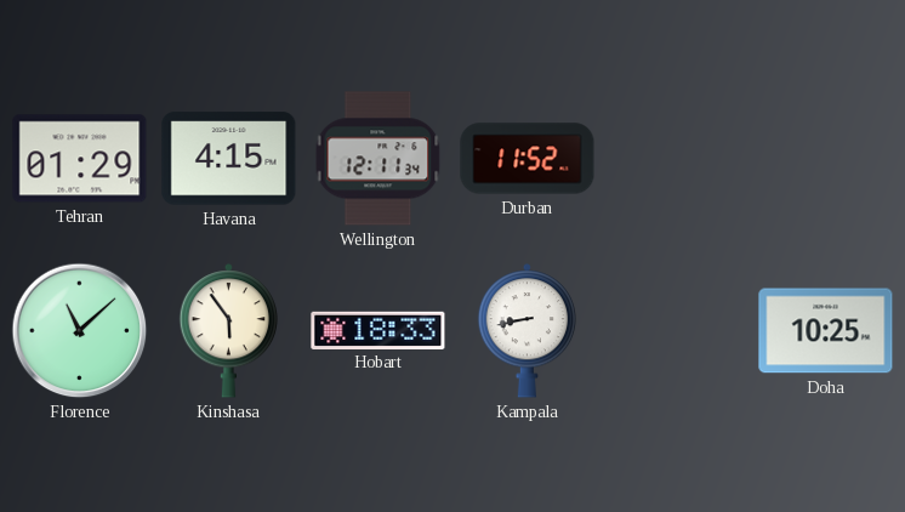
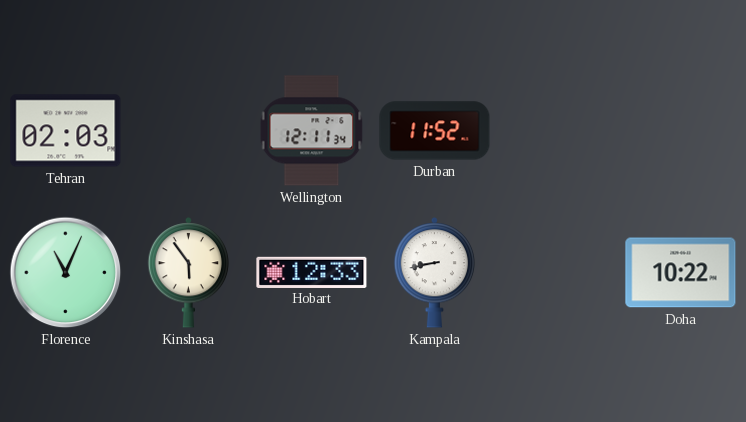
Tehran: 01:29 -> 02:03
Havana: 4:15 -> none
Florence: 11:08 -> 11:04
Hobart: 18:33 -> 12:33
Doha: 10:25 -> 10:22
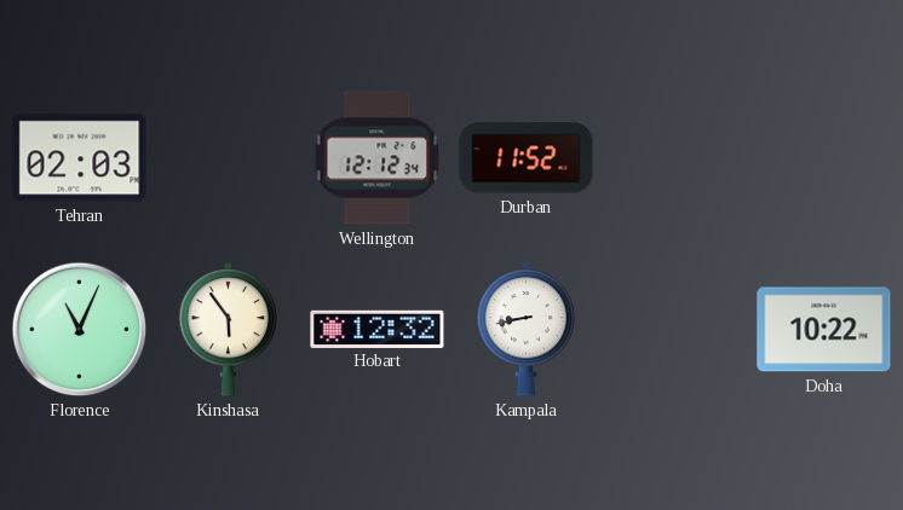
Wellington: 12:11 -> 12:12
Hobart: 12:33 -> 12:32
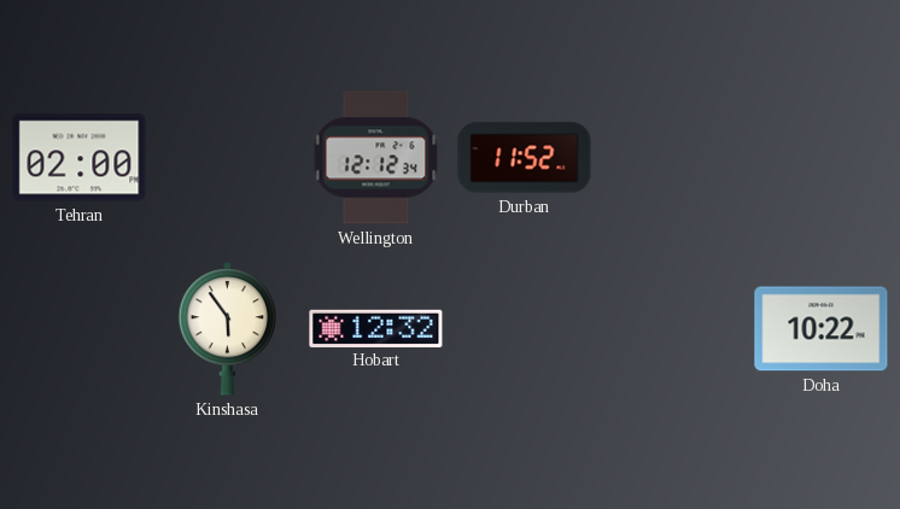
Tehran: 02:03 -> 02:00
Florence: 11:04 -> none
Kampala: 8:43 -> none
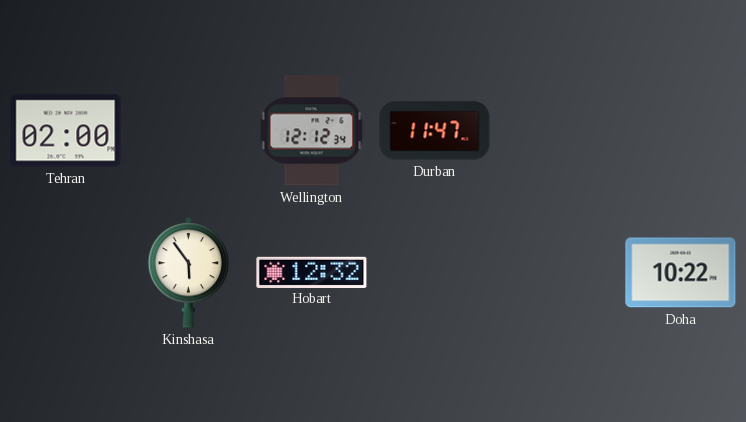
Durban: 11:52 -> 11:47
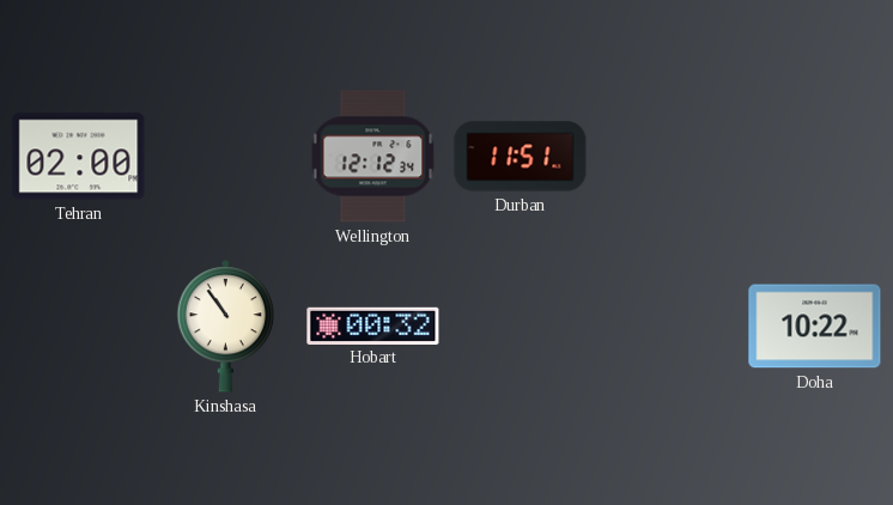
Durban: 11:47 -> 11:51
Kinshasa: 5:54 -> 10:54
Hobart: 12:32 -> 00:32
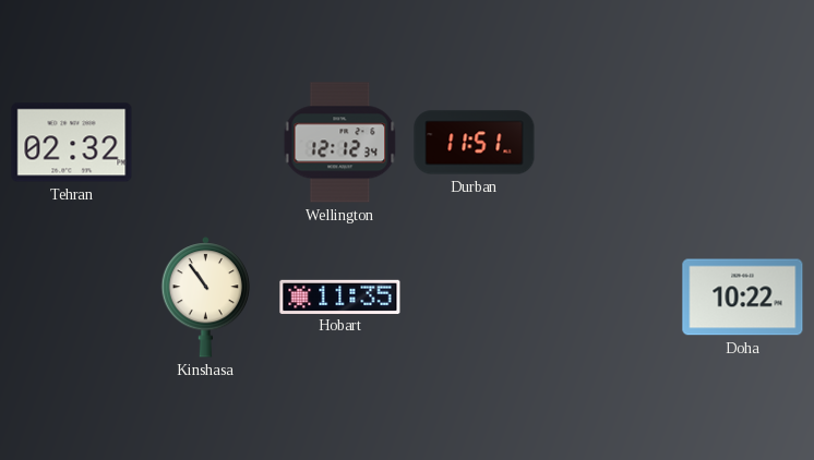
Tehran: 02:00 -> 02:32
Hobart: 00:32 -> 11:35
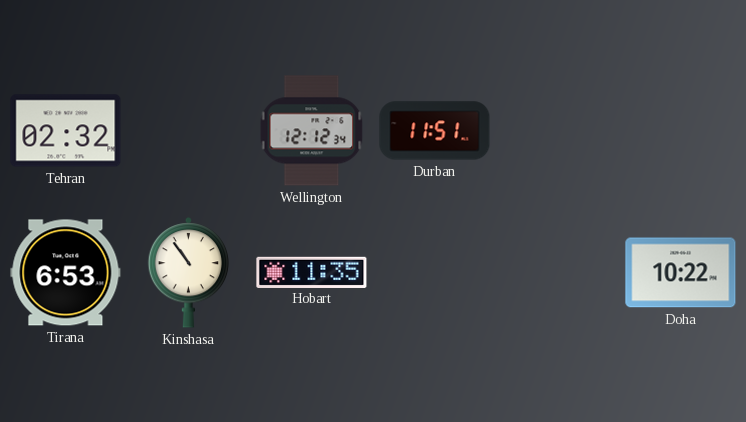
Tirana: none -> 6:53
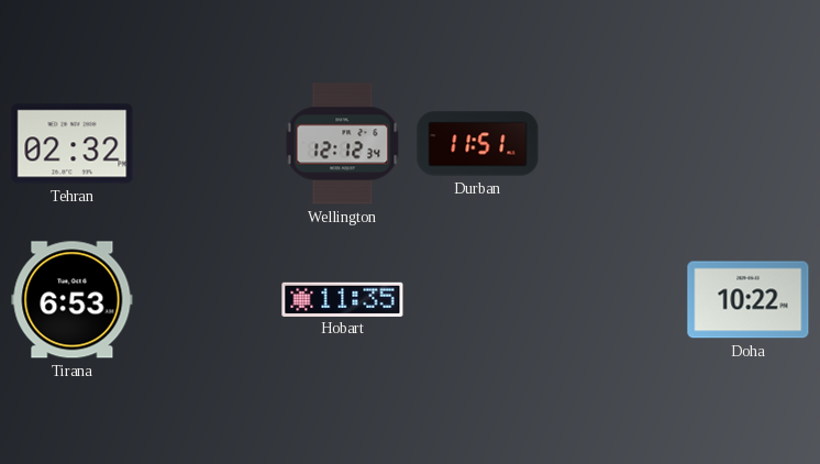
Kinshasa: 10:54 -> none
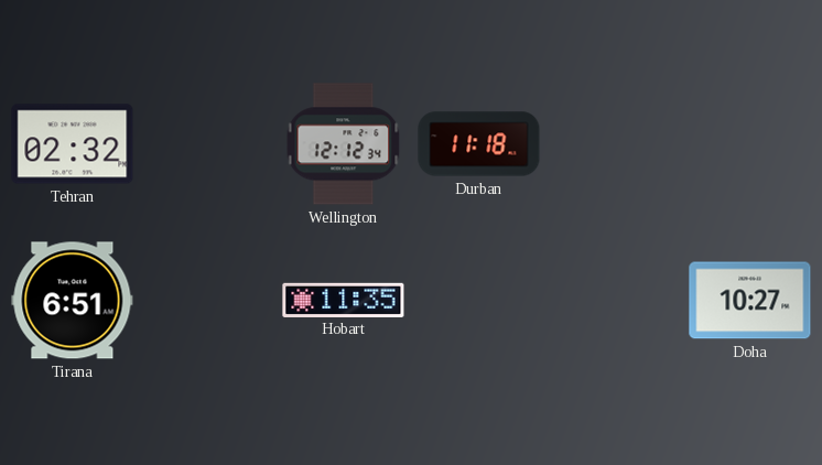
Durban: 11:51 -> 11:18
Tirana: 6:53 -> 6:51
Doha: 10:22 -> 10:27
